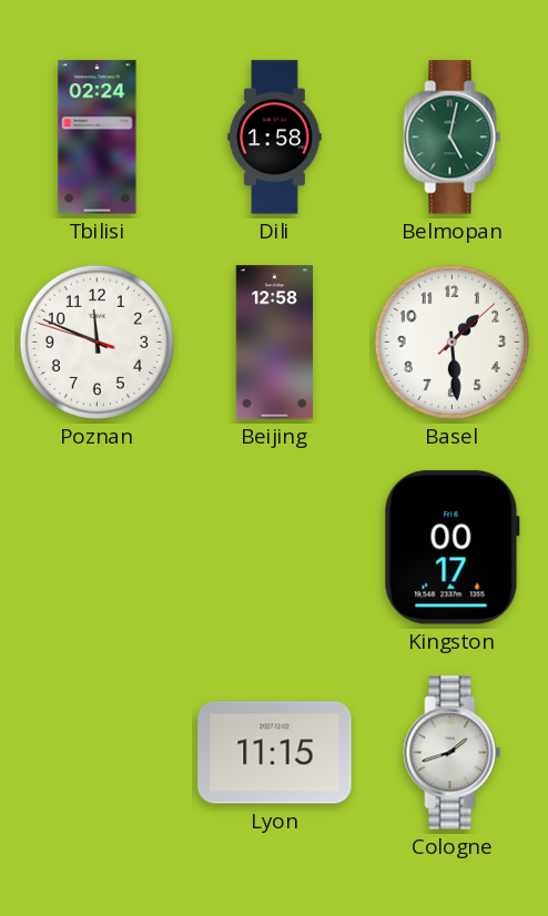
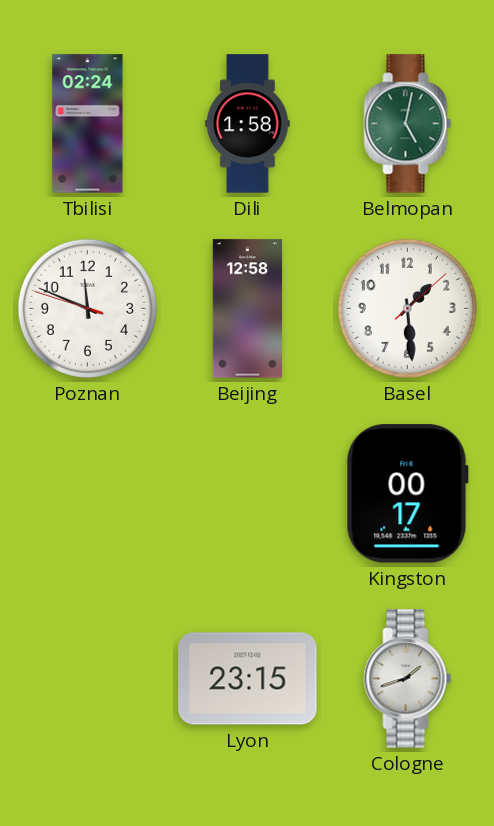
Lyon: 11:15 -> 23:15
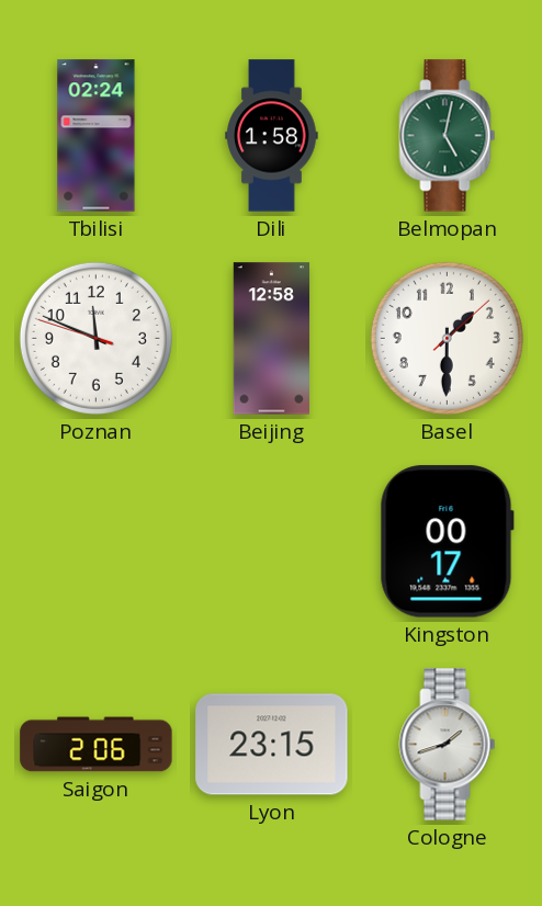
Basel: 1:29 -> 1:30
Saigon: none -> 2:06
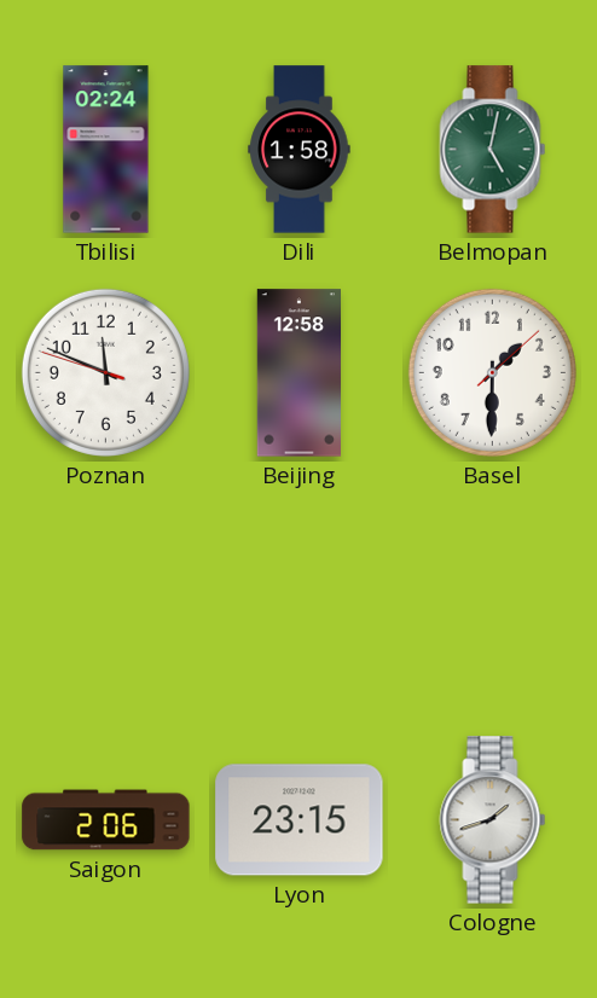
Kingston: 00:17 -> none
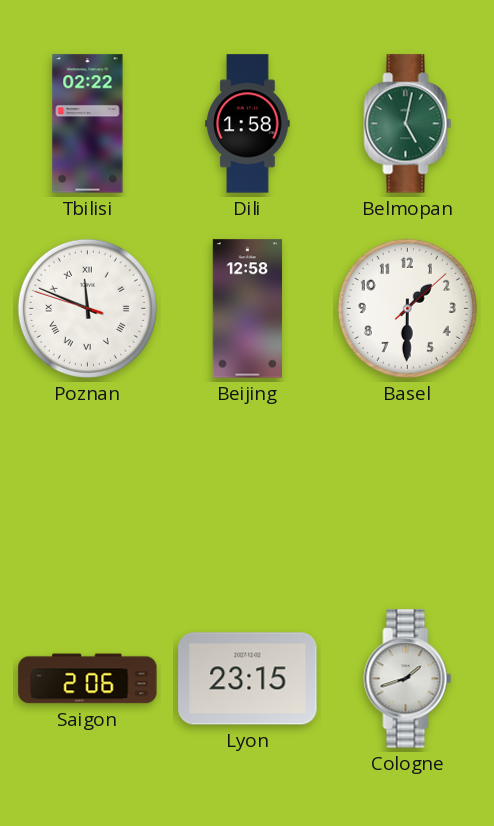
Tbilisi: 02:24 -> 02:22
Poznan numerals: Arabic -> Roman
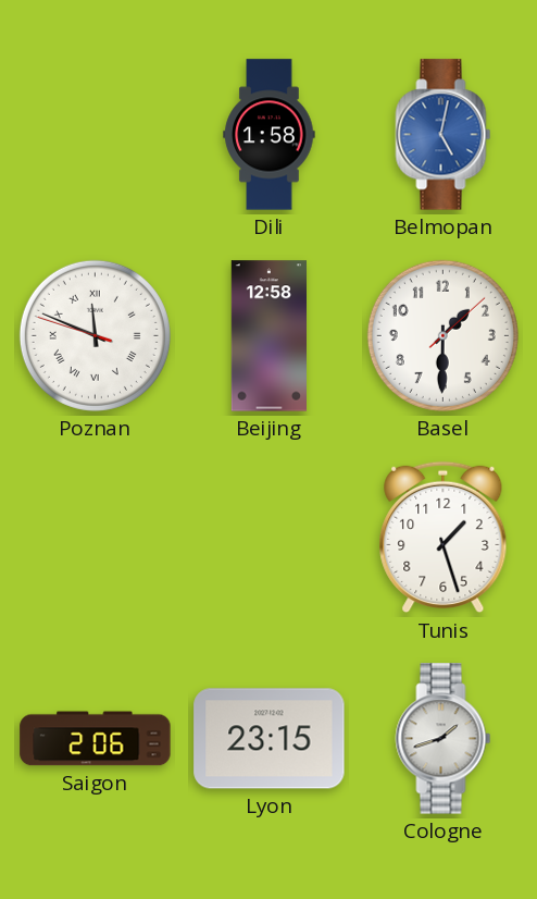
Tbilisi: 02:22 -> none
Belmopan dial: green -> blue
Tunis: none -> 1:27
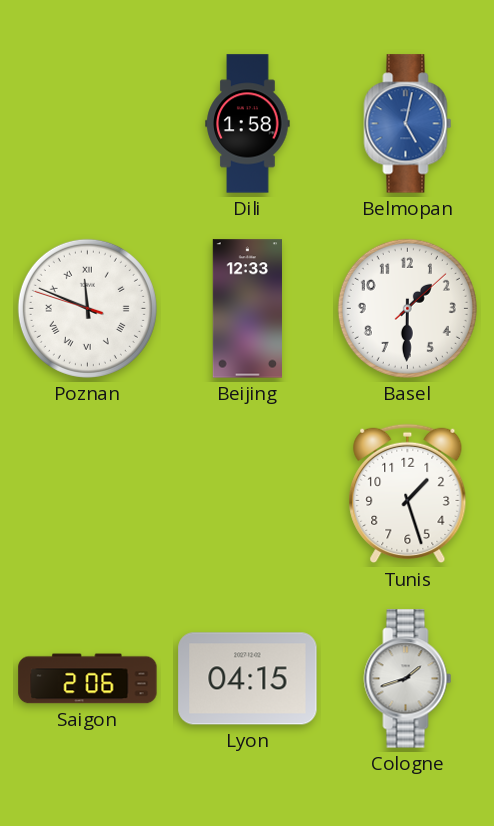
Beijing: 12:58 -> 12:33
Lyon: 23:15 -> 04:15
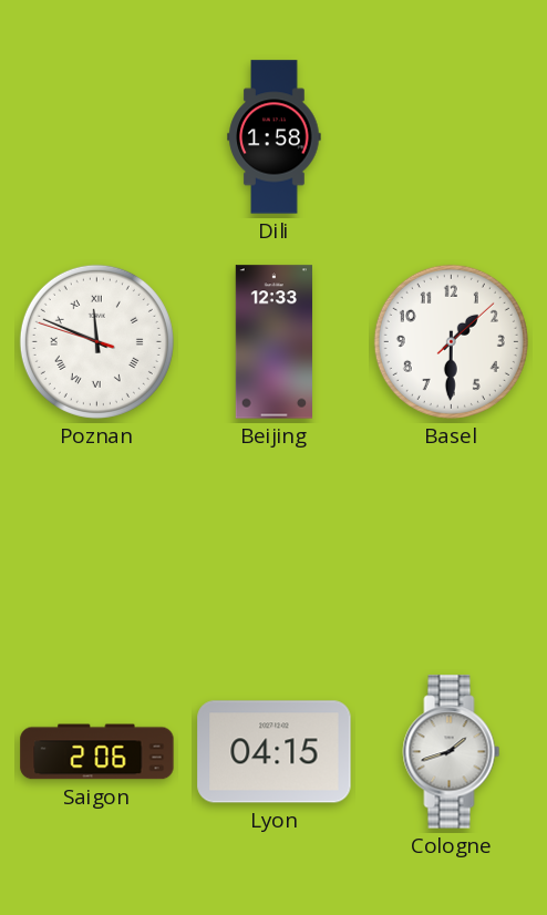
Belmopan: 5:02 -> none
Tunis: 1:27 -> none
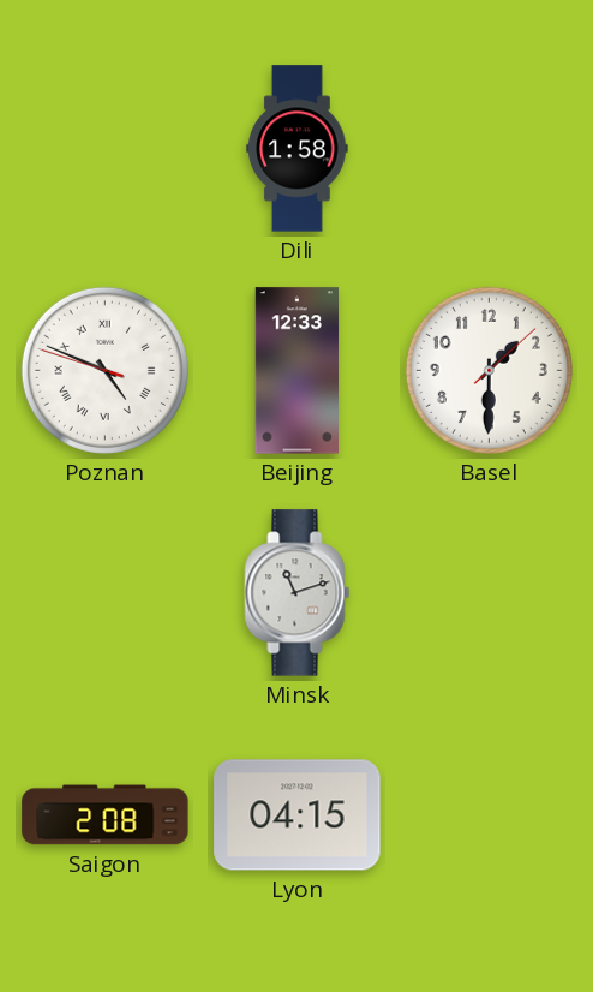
Poznan: 11:48 -> 4:48
Minsk: none -> 11:12
Saigon: 2:06 -> 2:08
Cologne: 1:42 -> none
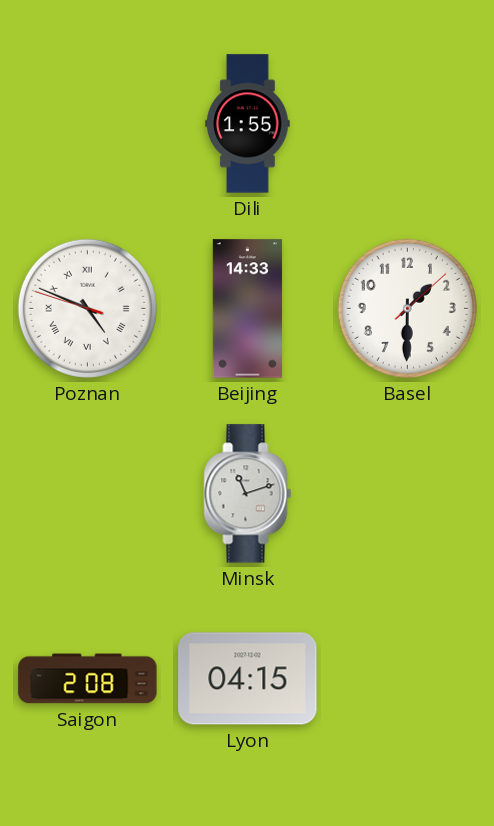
Dili: 1:58 -> 1:55
Beijing: 12:33 -> 14:33
